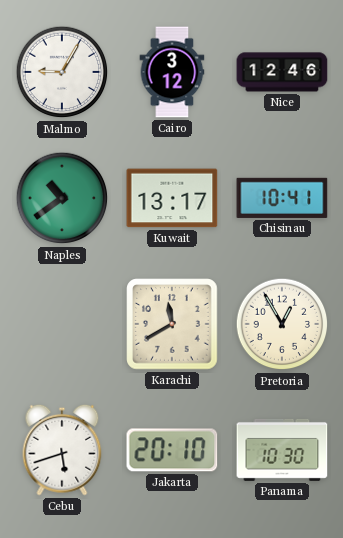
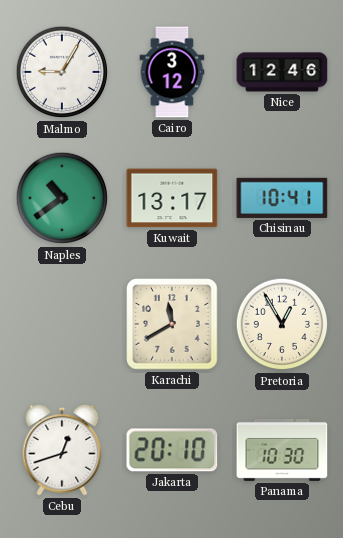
Cebu: 5:42 -> 12:42
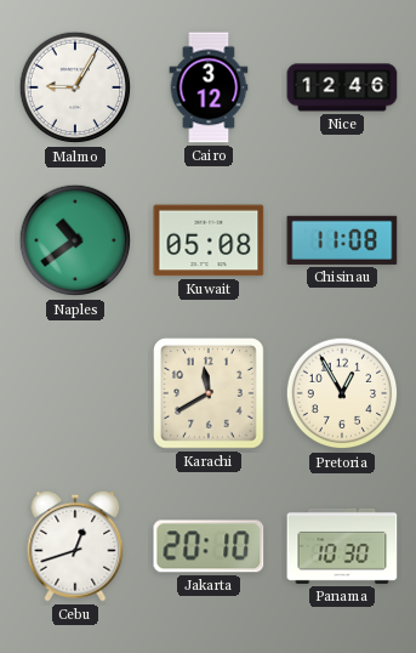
Kuwait: 13:17 -> 05:08
Chisinau: 10:41 -> 11:08
